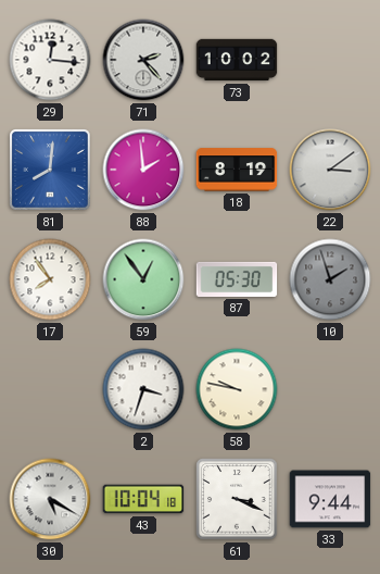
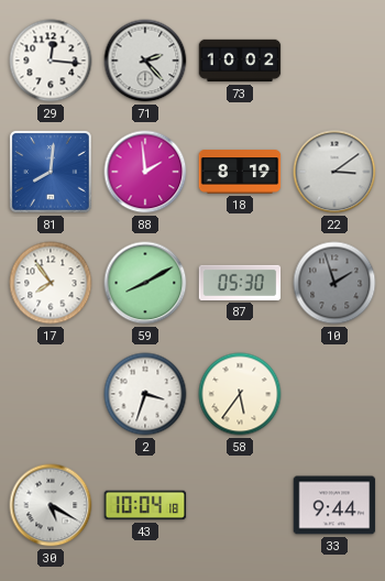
59: 12:54 -> 8:10
58: 9:47 -> 5:36
61: 3:19 -> none
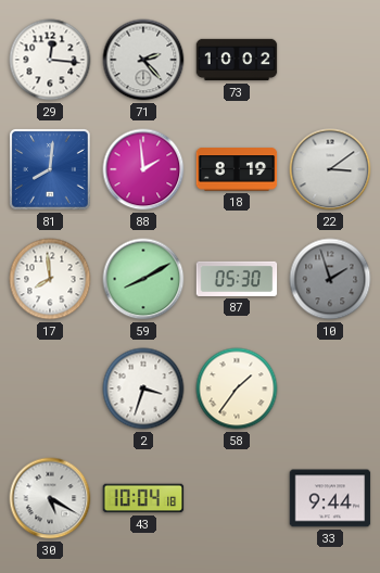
17: 7:54 -> 7:59
58: 5:36 -> 1:36
